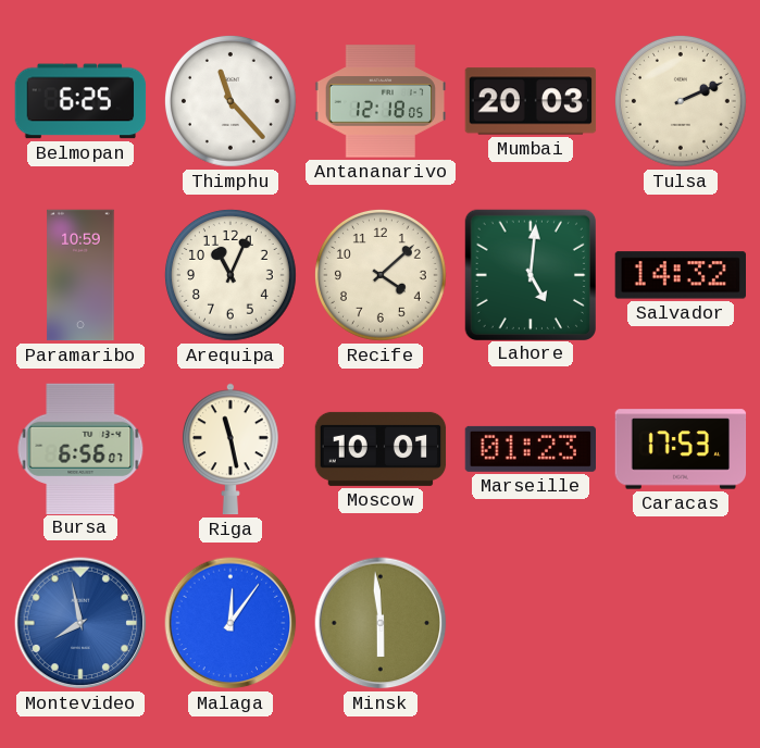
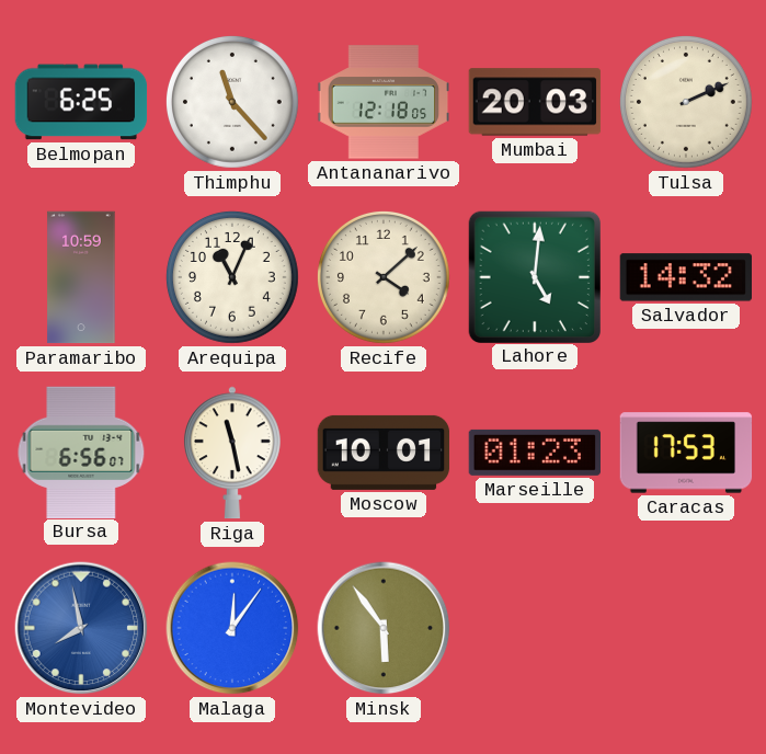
Minsk: 5:59 -> 5:54
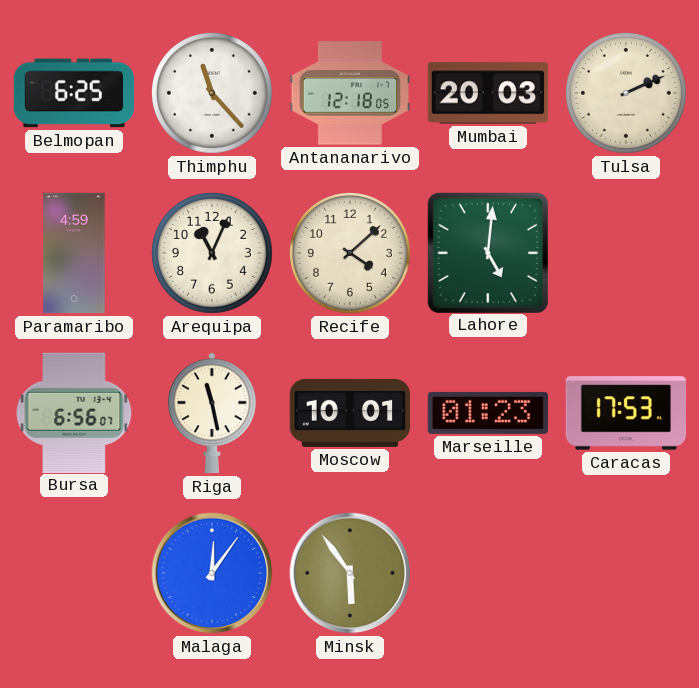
Paramaribo: 10:59 -> 4:59
Salvador: 14:32 -> none
Montevideo: 7:58 -> none
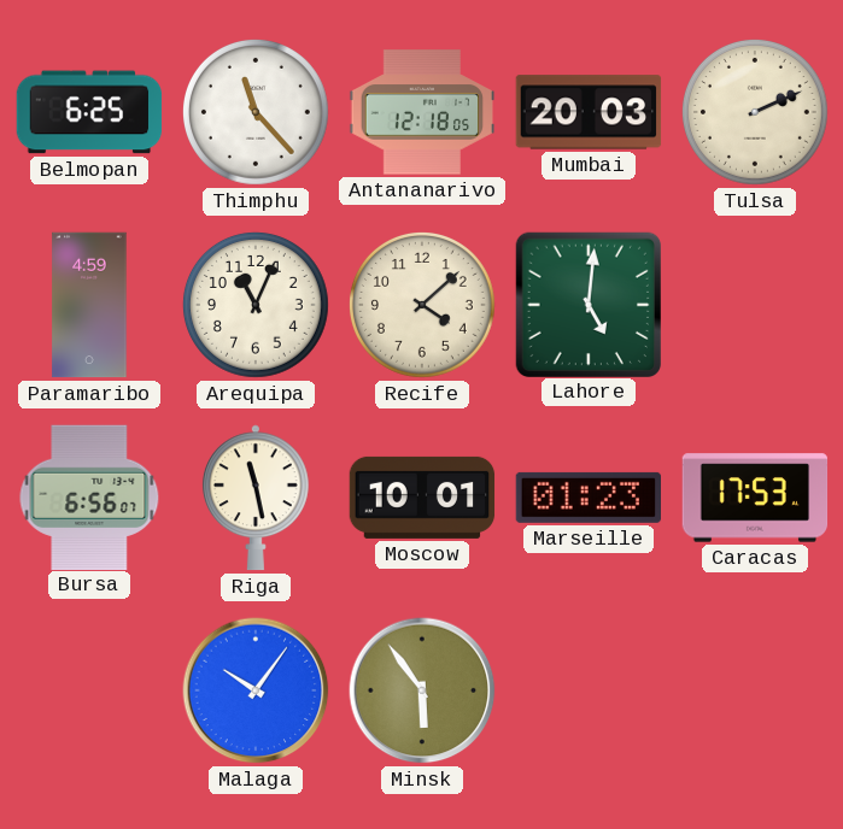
Malaga: 12:06 -> 10:06
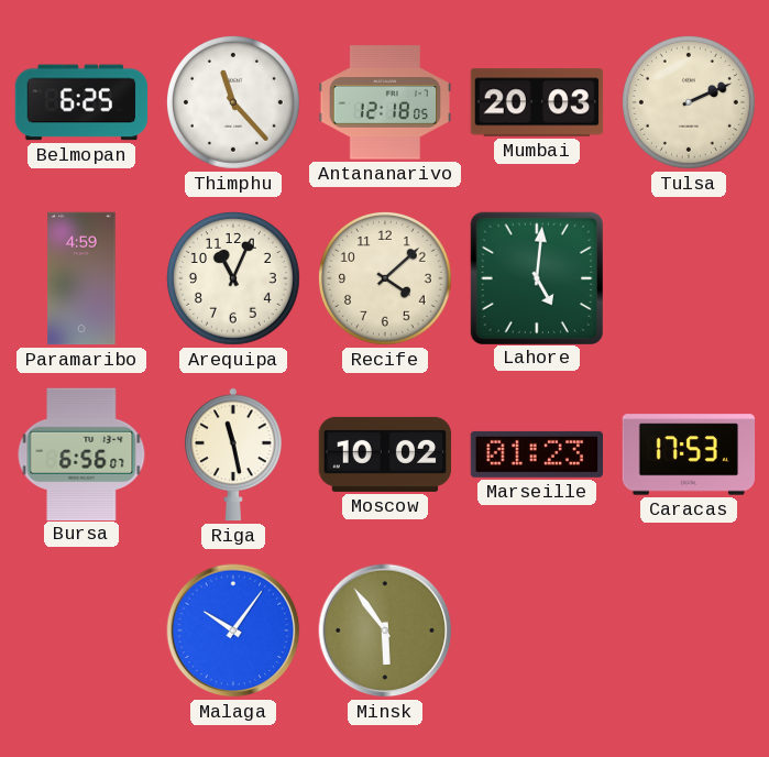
Moscow: 10:01 -> 10:02
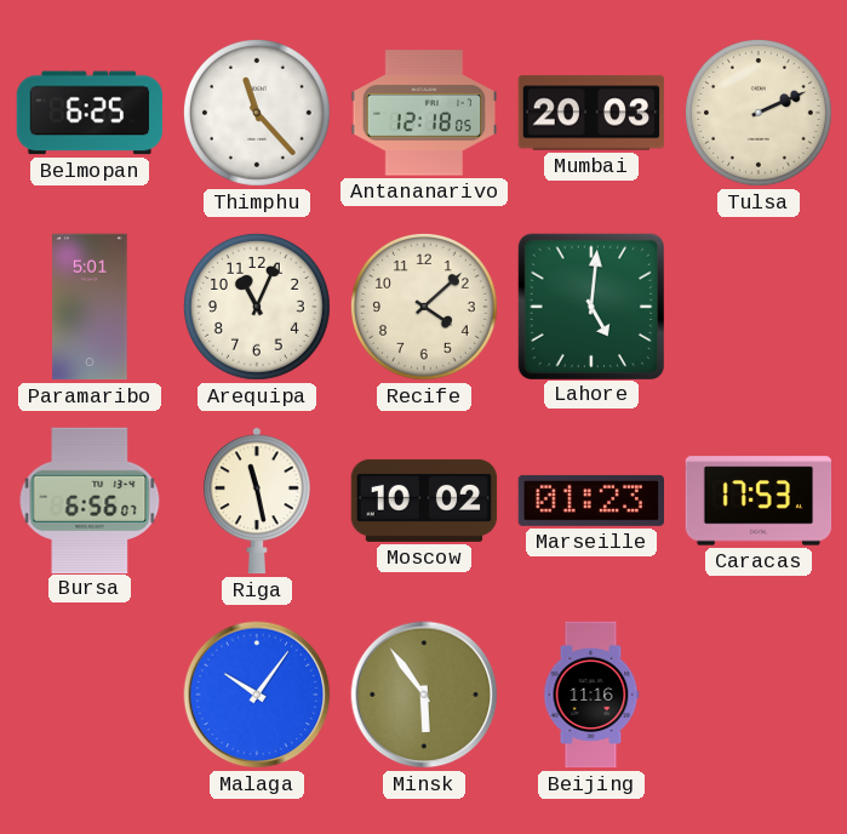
Paramaribo: 4:59 -> 5:01
Beijing: none -> 11:16
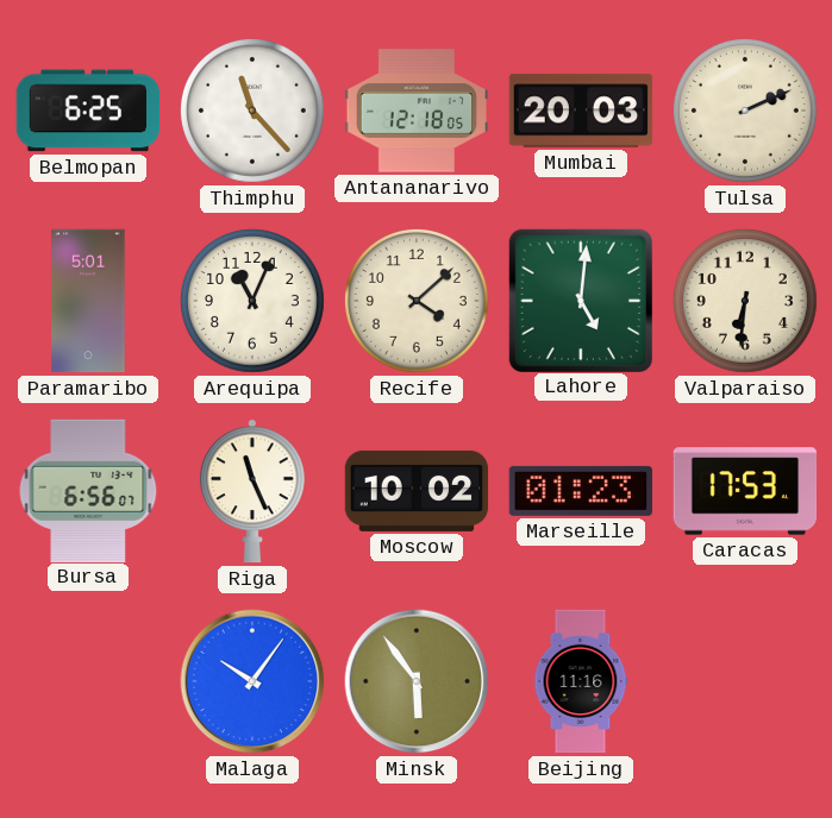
Valparaiso: none -> 6:31
Riga: 11:28 -> 11:26
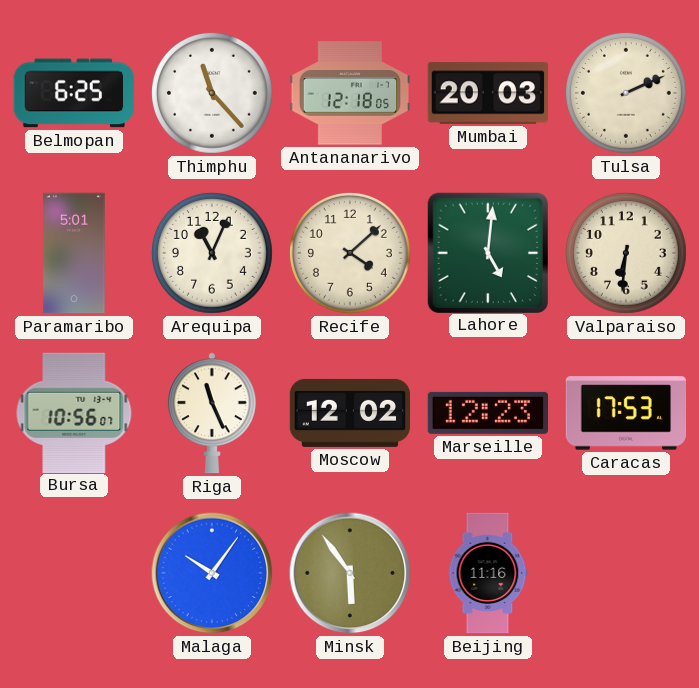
Bursa: 6:56 -> 10:56
Moscow: 10:02 -> 12:02
Marseille: 01:23 -> 12:23
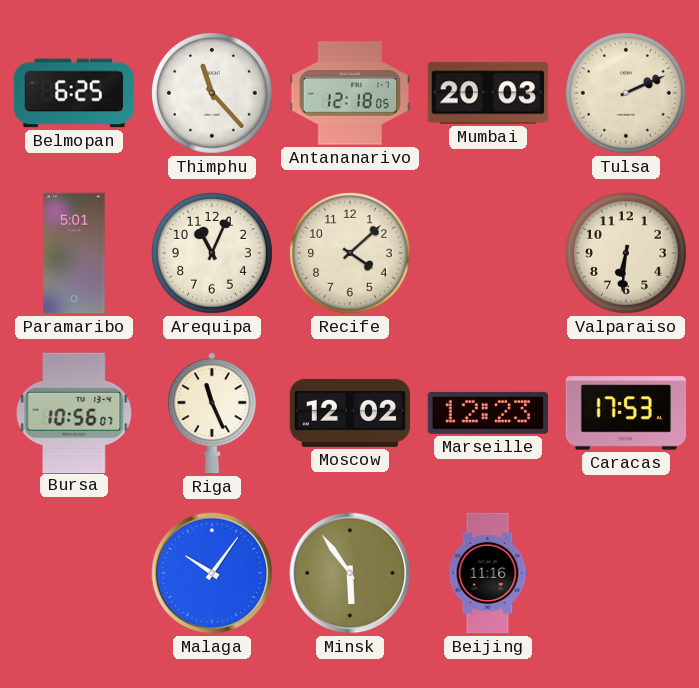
Lahore: 5:01 -> none
